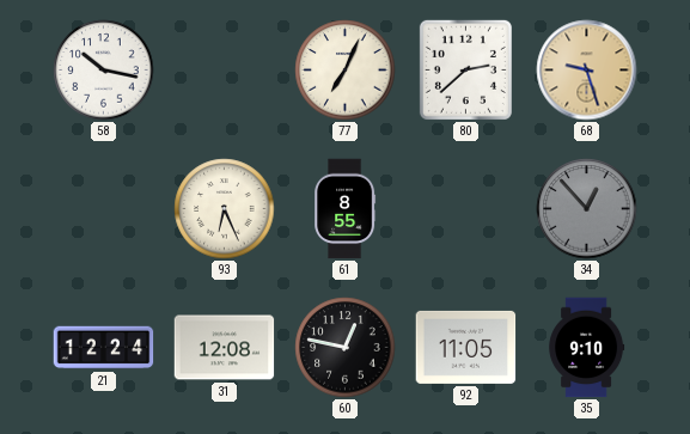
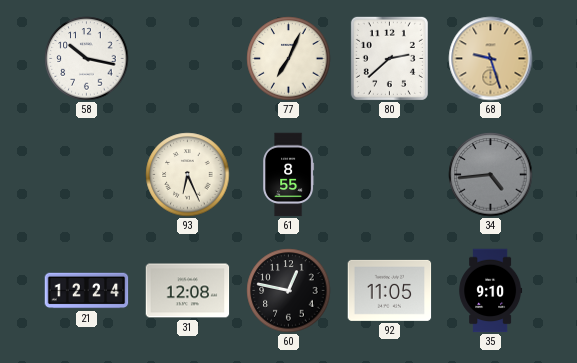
34: 12:53 -> 4:44
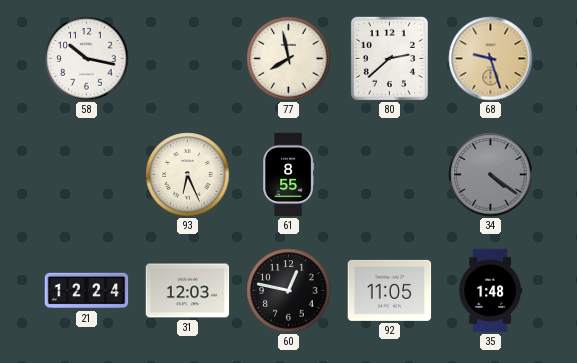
77: 7:04 -> 7:58
34: 4:44 -> 4:21
31: 12:08 -> 12:03
35: 9:10 -> 1:48
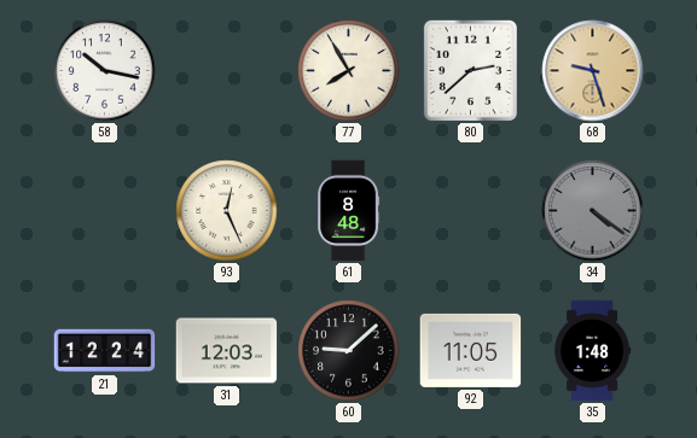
77: 7:58 -> 7:55
93: 6:26 -> 12:26
61: 8:55 -> 8:48
60: 12:47 -> 9:08
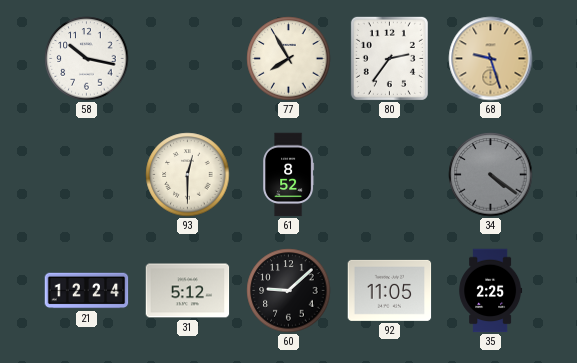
80: 2:38 -> 2:36
93: 12:26 -> 12:30
61: 8:48 -> 8:52
31: 12:03 -> 5:12
35: 1:48 -> 2:25
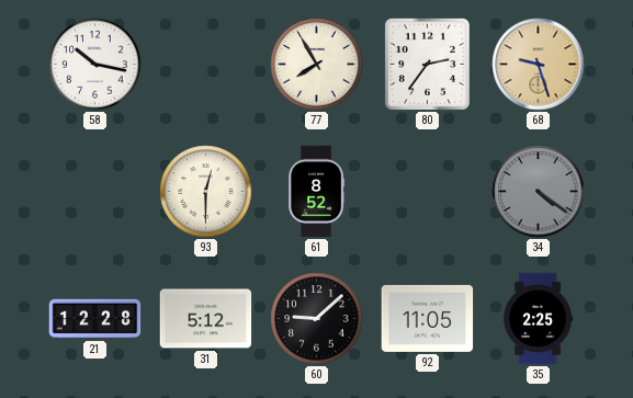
21: 12:24 -> 12:28
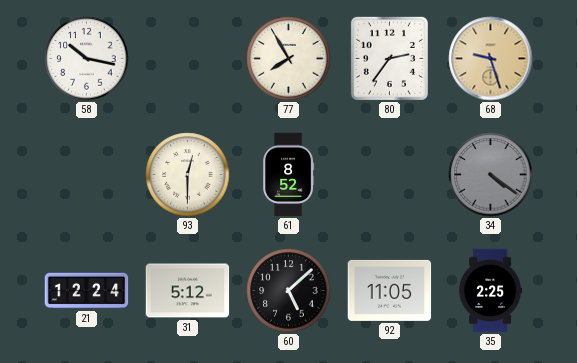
21: 12:28 -> 12:24
60: 9:08 -> 5:08
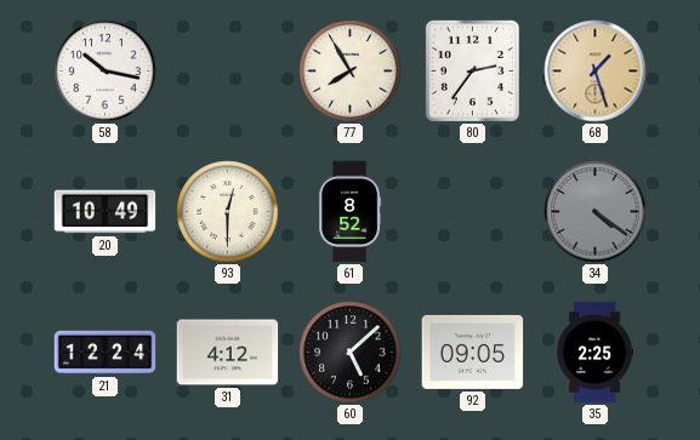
68: 9:27 -> 1:27
20: none -> 10:49
31: 5:12 -> 4:12
92: 11:05 -> 09:05
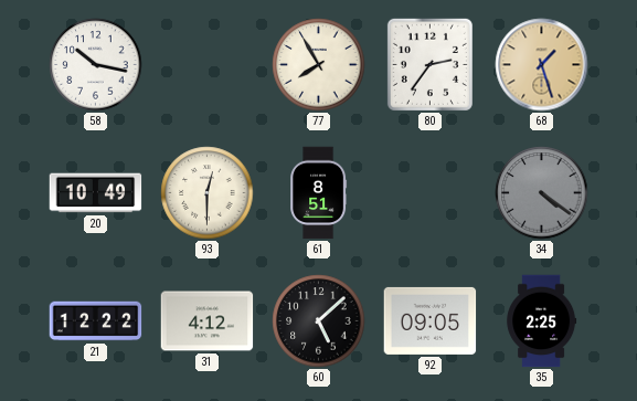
61: 8:52 -> 8:51
21: 12:24 -> 12:22
